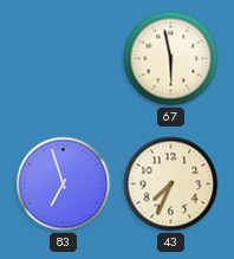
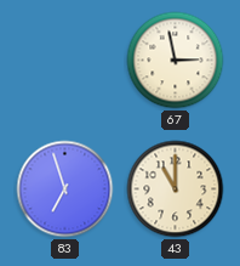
67: 5:58 -> 2:58
43: 7:34 -> 11:00
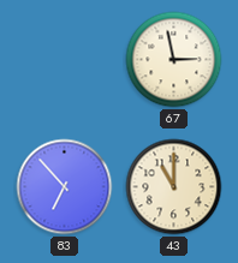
83: 6:57 -> 6:53
